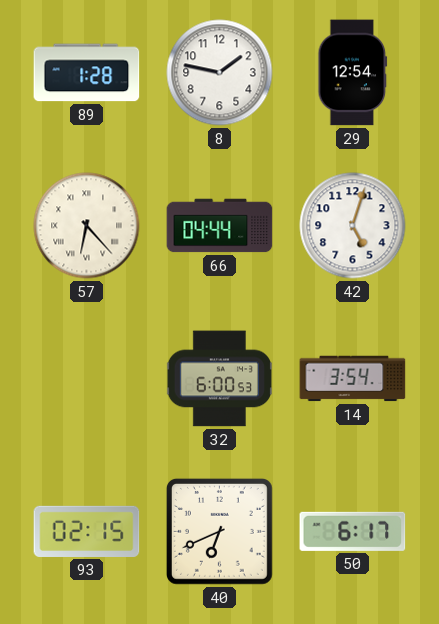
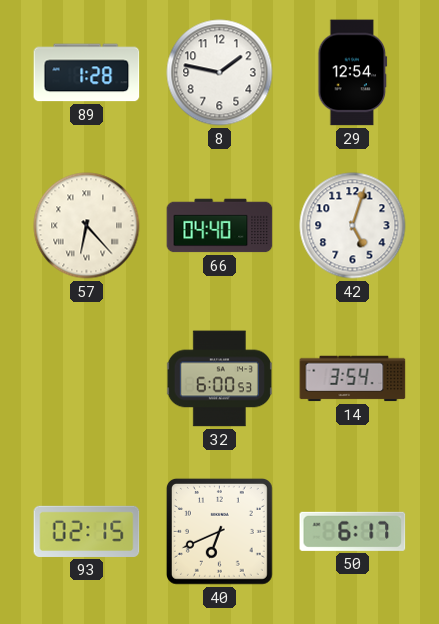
66: 04:44 -> 04:40
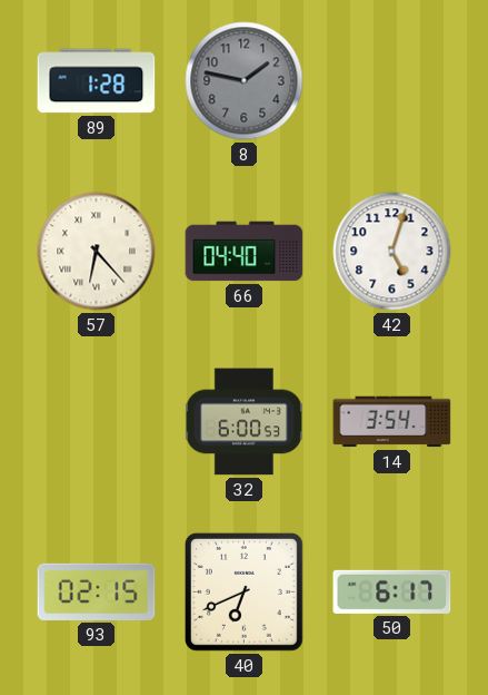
8 dial: white -> grey
29: 12:54 -> none
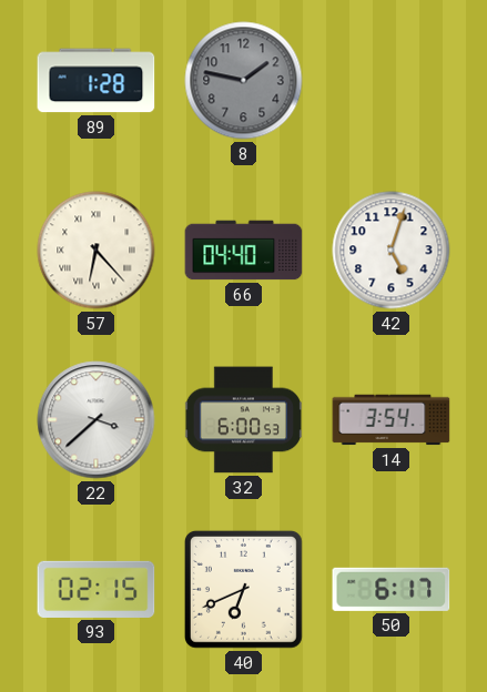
22: none -> 3:38
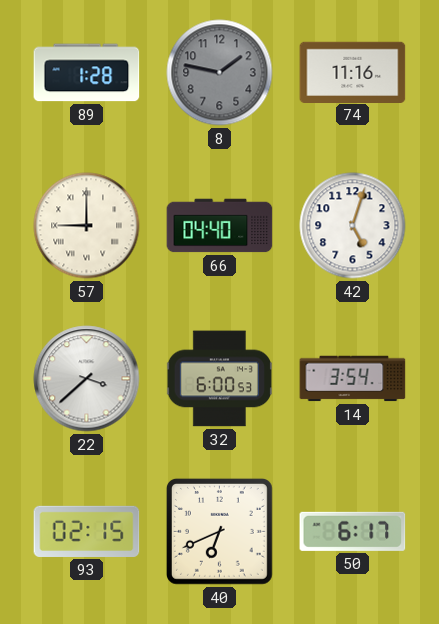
74: none -> 11:16
57: 6:23 -> 9:00
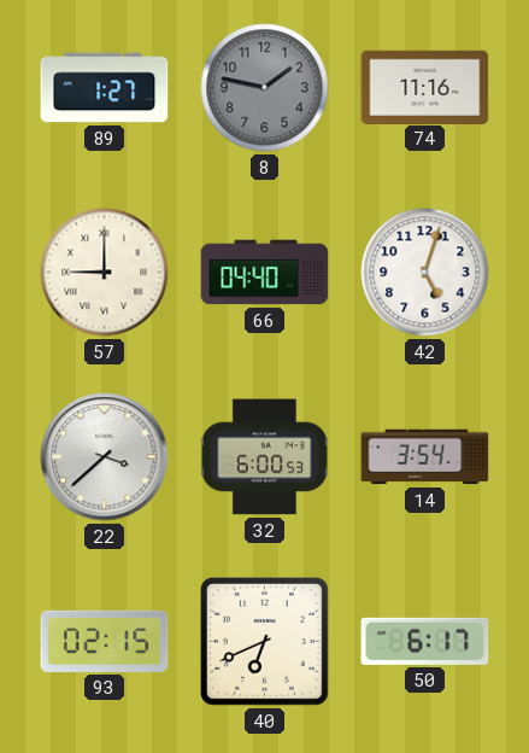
89: 1:28 -> 1:27
